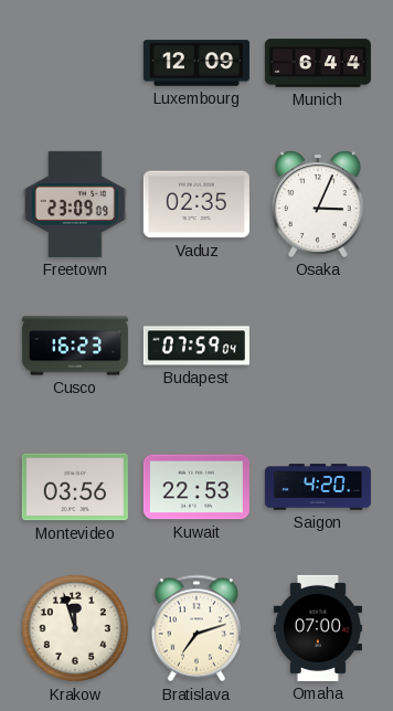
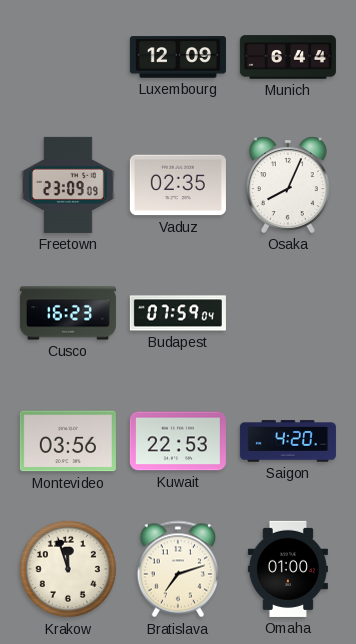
Osaka: 3:04 -> 8:04
Omaha: 07:00 -> 01:00
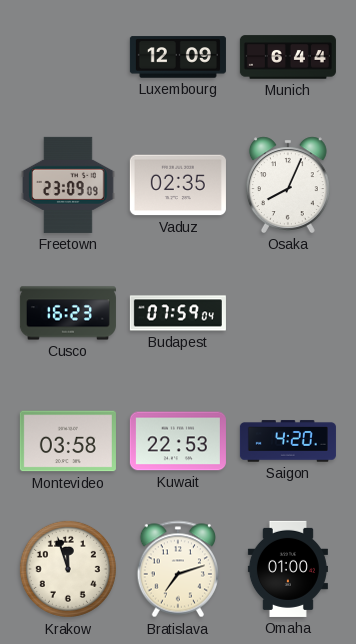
Montevideo: 03:56 -> 03:58
